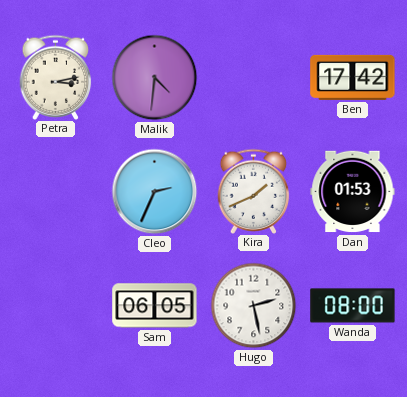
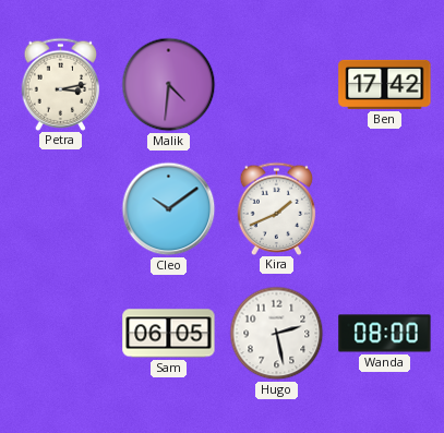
Cleo: 2:34 -> 10:09
Dan: 01:53 -> none
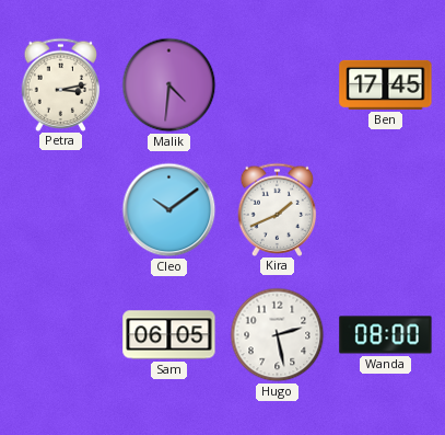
Ben: 17:42 -> 17:45
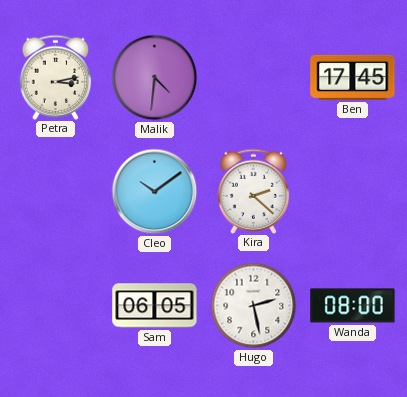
Kira: 1:41 -> 2:22
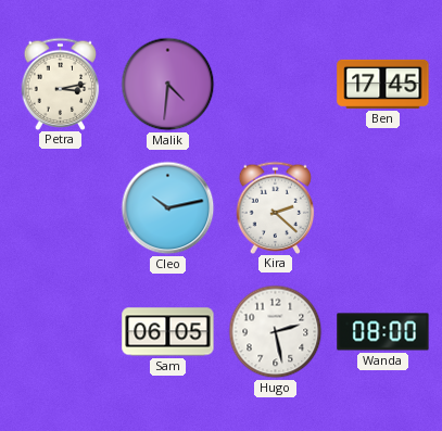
Cleo: 10:09 -> 10:13
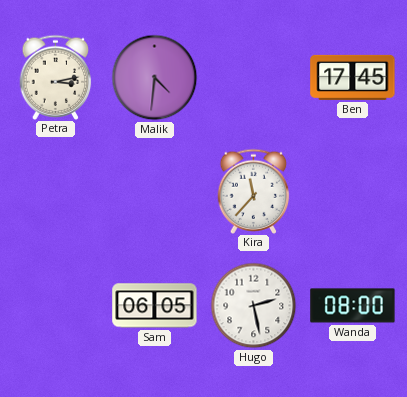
Cleo: 10:13 -> none
Kira: 2:22 -> 11:37
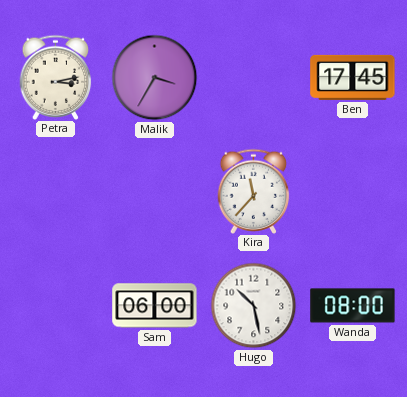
Malik: 4:31 -> 3:35
Sam: 06:05 -> 06:00
Hugo: 2:28 -> 10:28
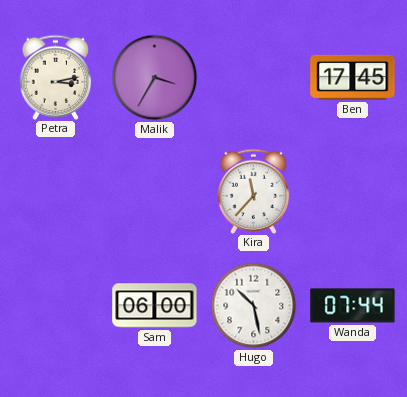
Wanda: 08:00 -> 07:44
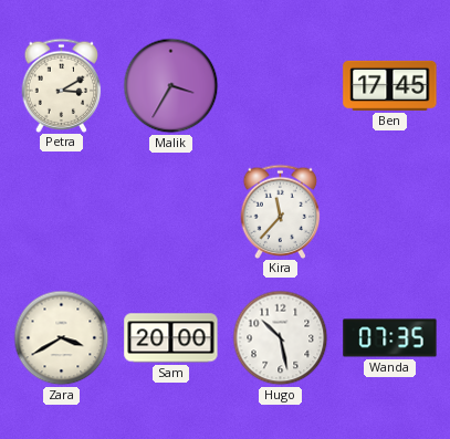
Petra: 3:13 -> 3:10
Zara: none -> 3:40
Sam: 06:00 -> 20:00
Wanda: 07:44 -> 07:35
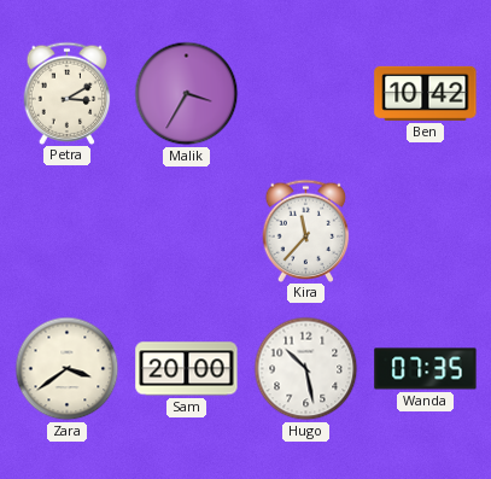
Ben: 17:45 -> 10:42
Zara: 3:40 -> 3:39
